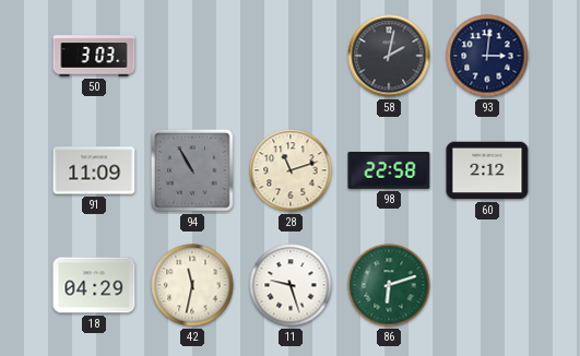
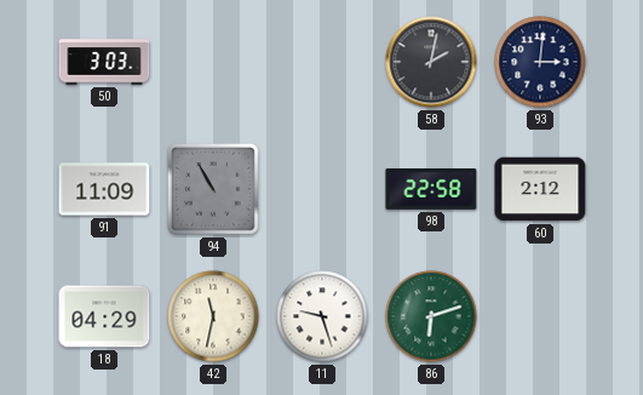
28: 11:12 -> none
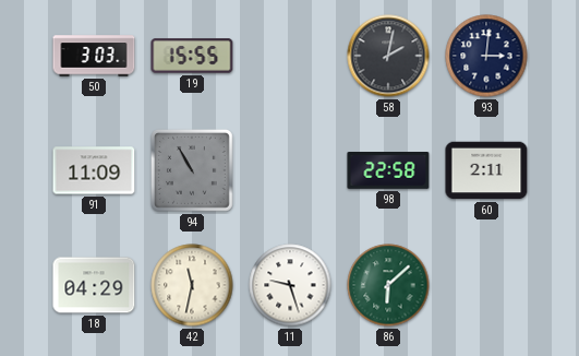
19: none -> 15:55
60: 2:12 -> 2:11
86: 6:12 -> 6:08
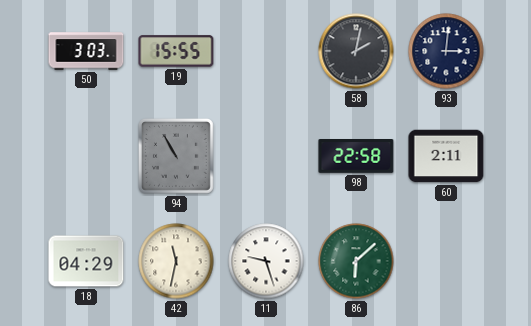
91: 11:09 -> none
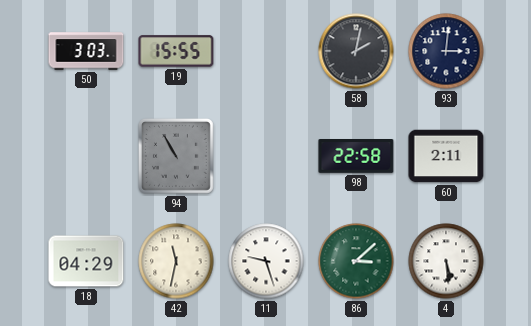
86: 6:08 -> 3:08
4: none -> 5:29
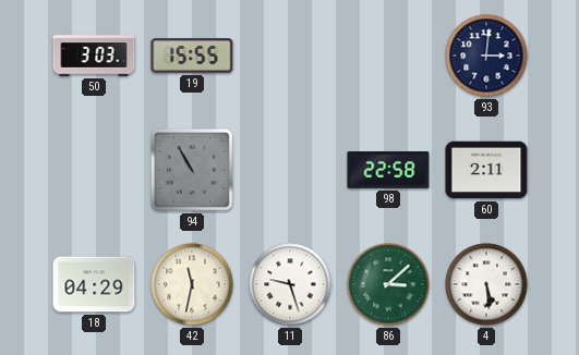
58: 2:02 -> none
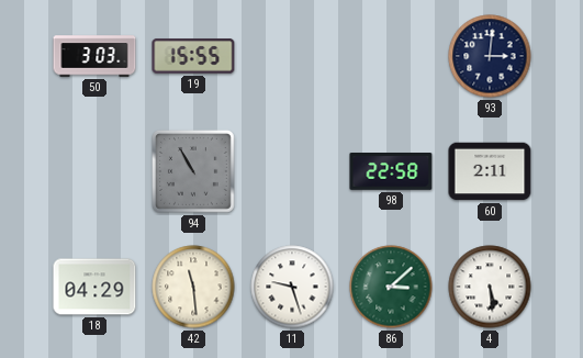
42: 11:32 -> 11:29
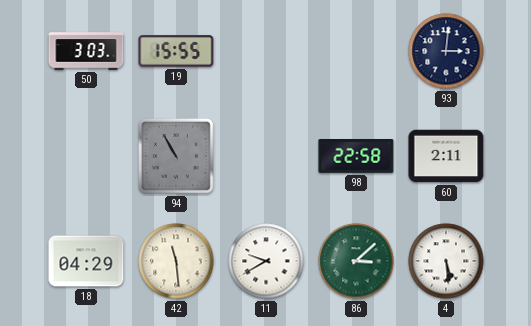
11: 9:27 -> 9:40
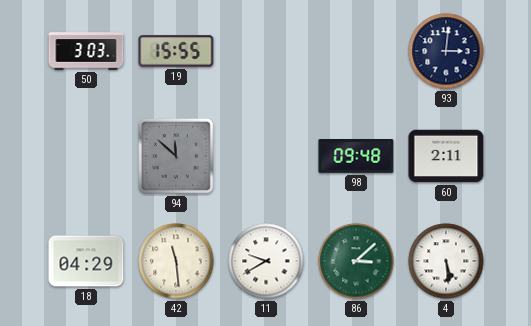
94: 10:55 -> 11:52
98: 22:58 -> 09:48
